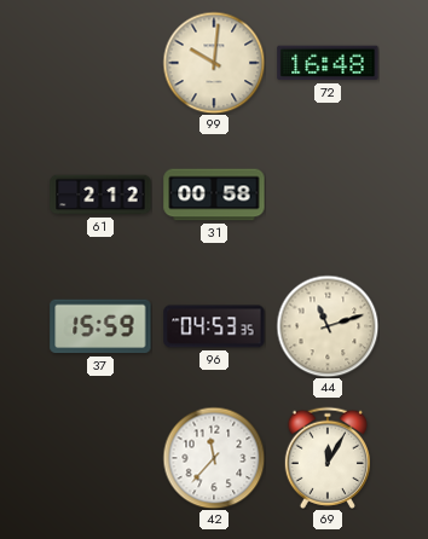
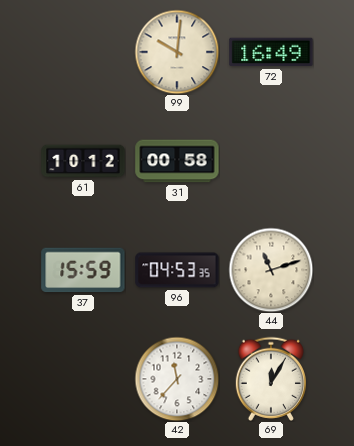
72: 16:48 -> 16:49
61: 2:12 -> 10:12
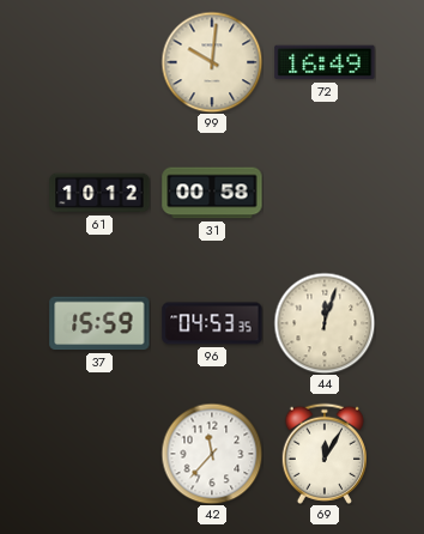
44: 11:12 -> 12:03
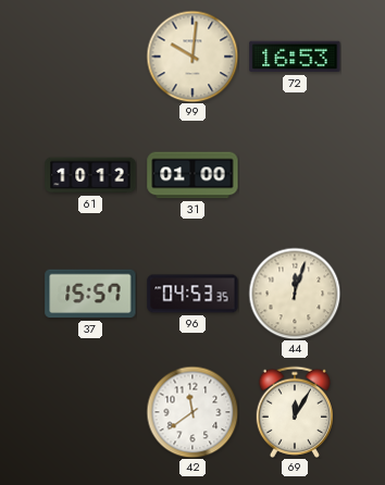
72: 16:49 -> 16:53
31: 00:58 -> 01:00
37: 15:59 -> 15:57
42: 11:37 -> 11:39
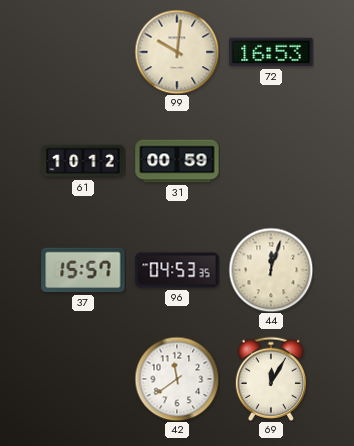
31: 01:00 -> 00:59
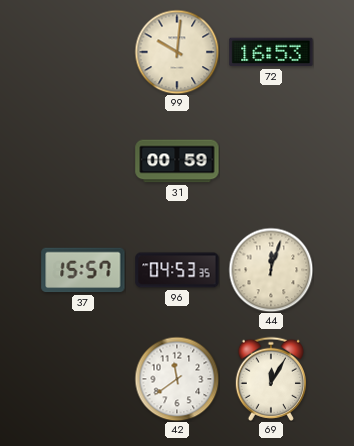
61: 10:12 -> none
